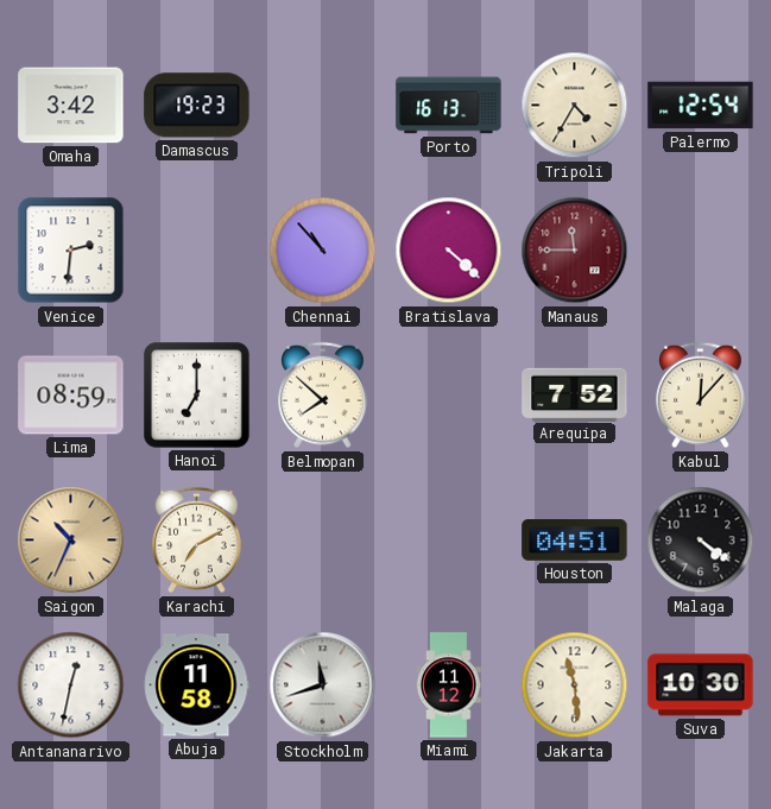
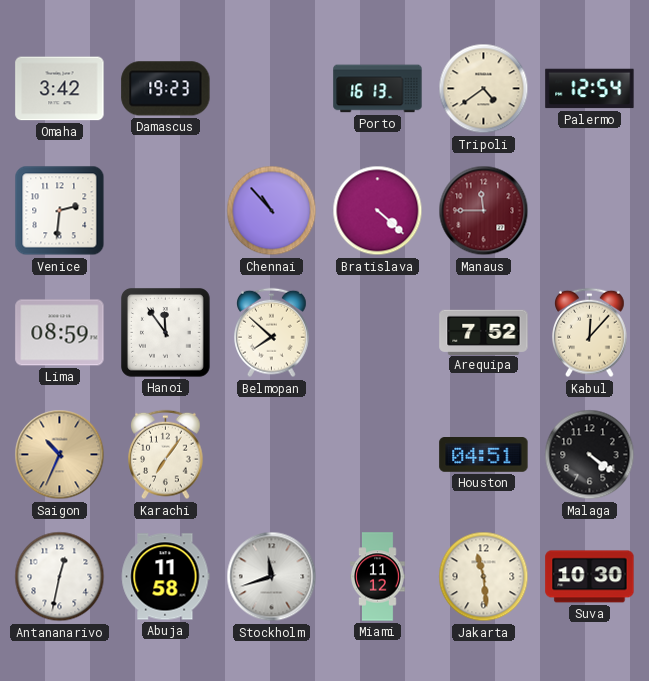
Tripoli: 4:35 -> 4:39
Hanoi: 7:00 -> 11:54
Karachi: 7:10 -> 7:06
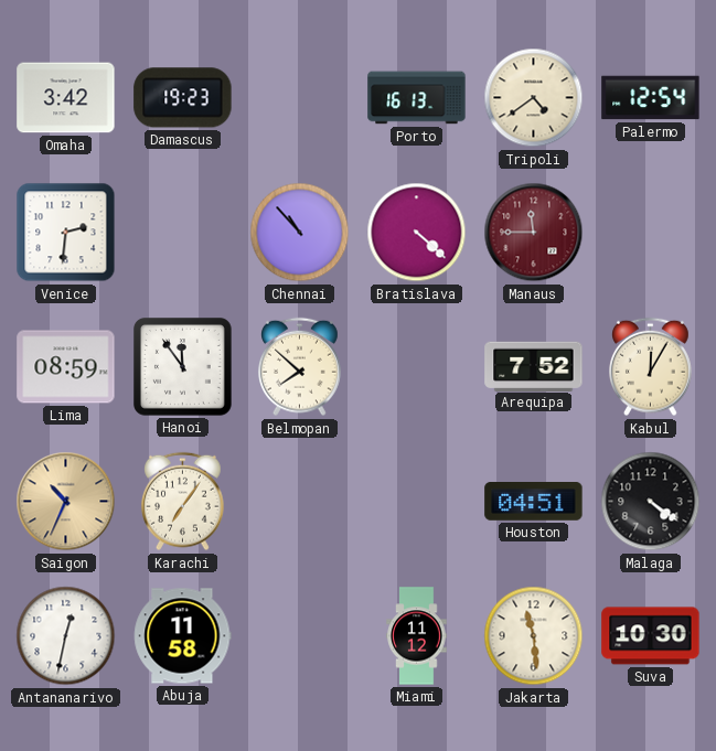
Kabul: 12:07 -> 12:05
Stockholm: 11:42 -> none
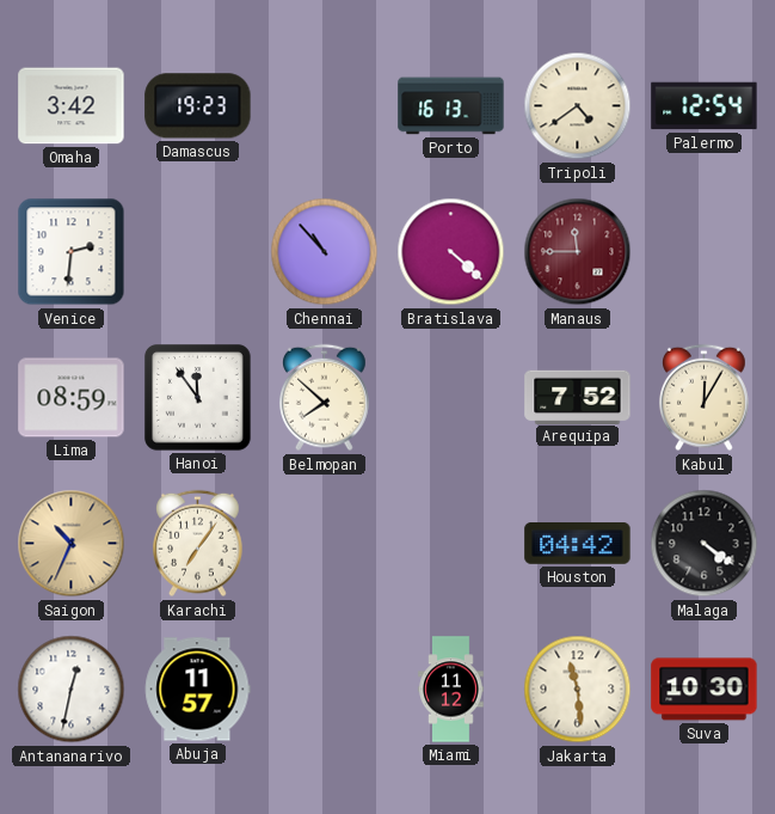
Houston: 04:51 -> 04:42
Abuja: 11:58 -> 11:57
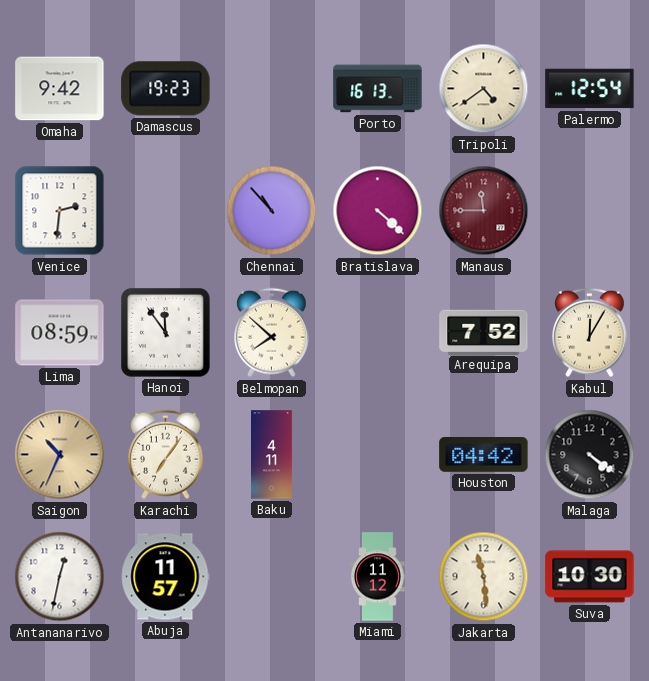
Omaha: 3:42 -> 9:42
Baku: none -> 4:11
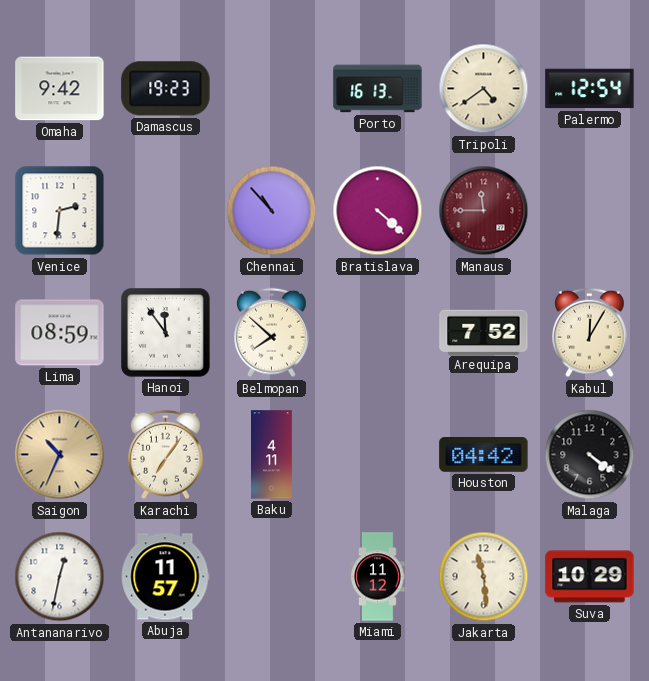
Suva: 10:30 -> 10:29
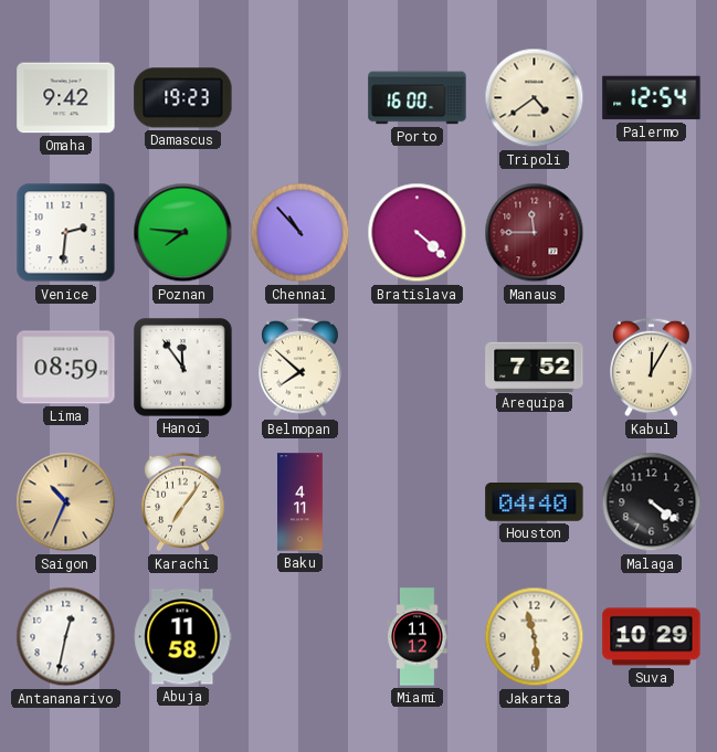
Porto: 16:13 -> 16:00
Poznan: none -> 7:46
Houston: 04:42 -> 04:40
Abuja: 11:57 -> 11:58
